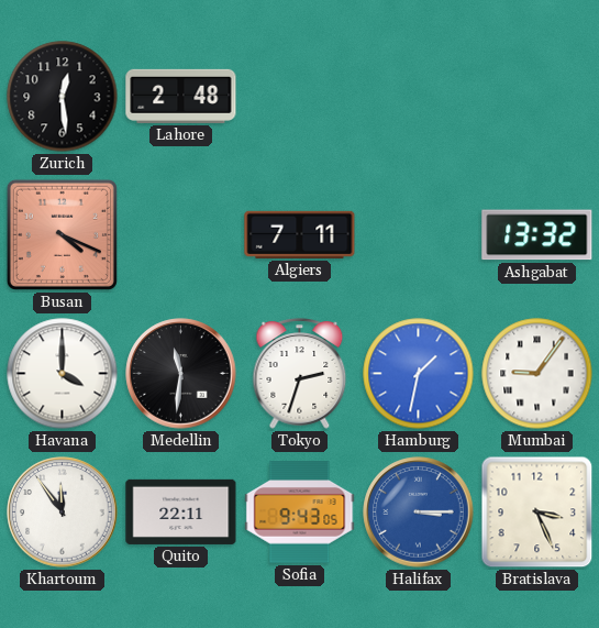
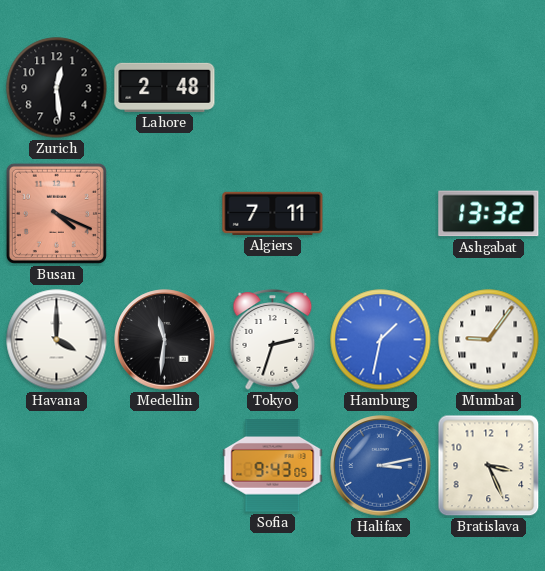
Khartoum: 11:54 -> none
Quito: 22:11 -> none
Halifax: 3:15 -> 3:13
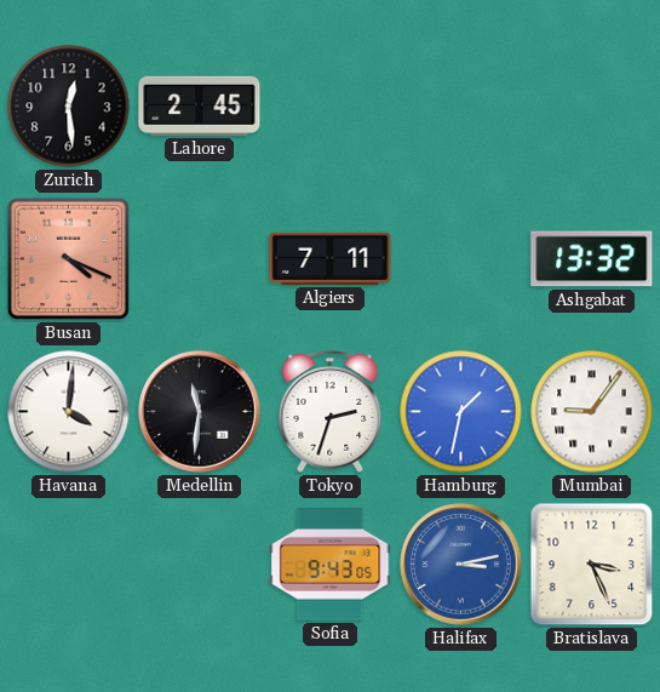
Lahore: 2:48 -> 2:45
Havana: 4:00 -> 4:01
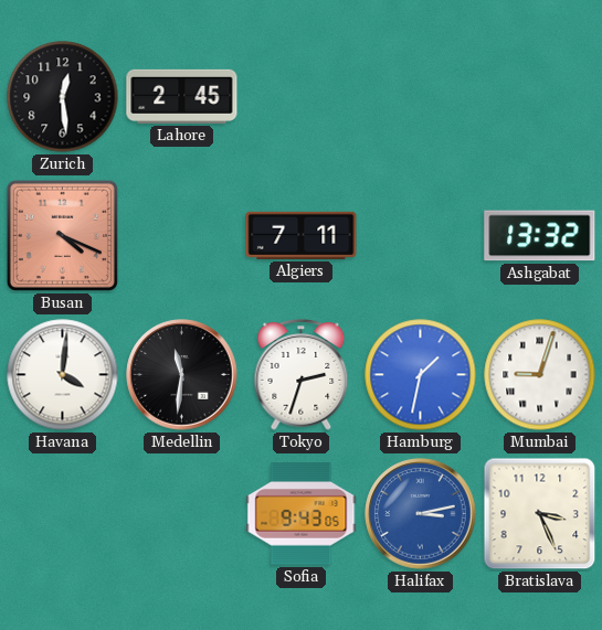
Mumbai: 9:06 -> 9:03
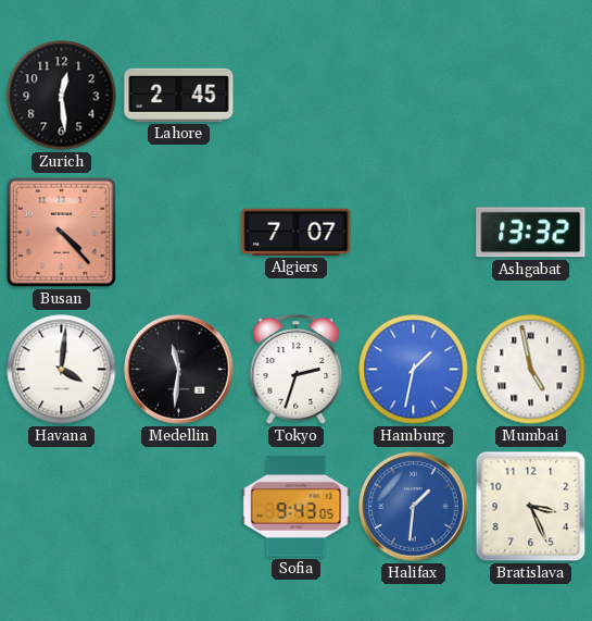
Busan: 4:19 -> 4:23
Algiers: 7:11 -> 7:07
Mumbai: 9:03 -> 4:58
Halifax: 3:13 -> 1:31
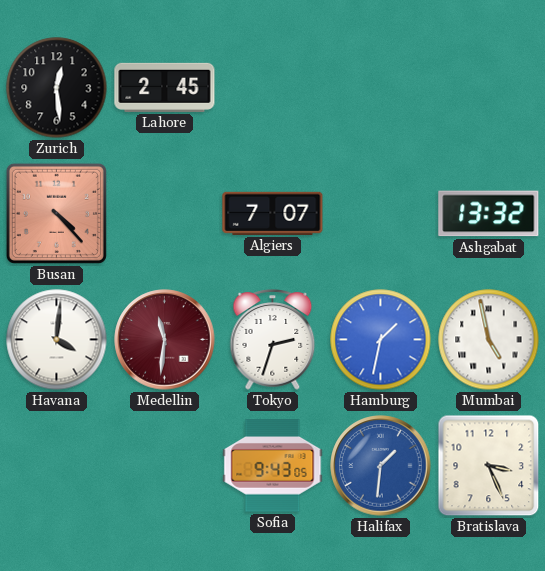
Medellin dial: black -> burgundy
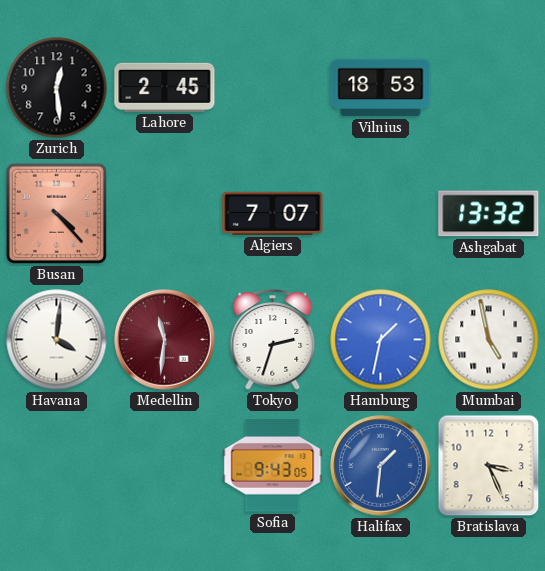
Vilnius: none -> 18:53
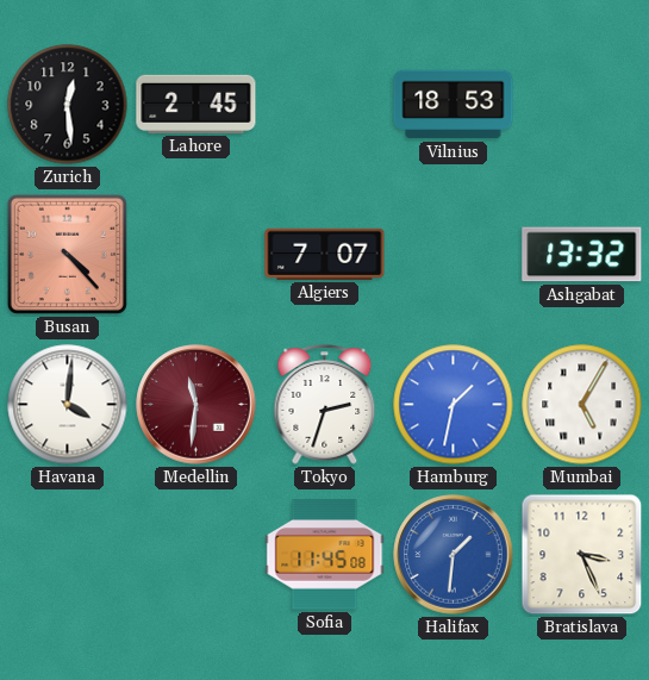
Mumbai: 4:58 -> 5:05
Sofia: 9:43 -> 11:45
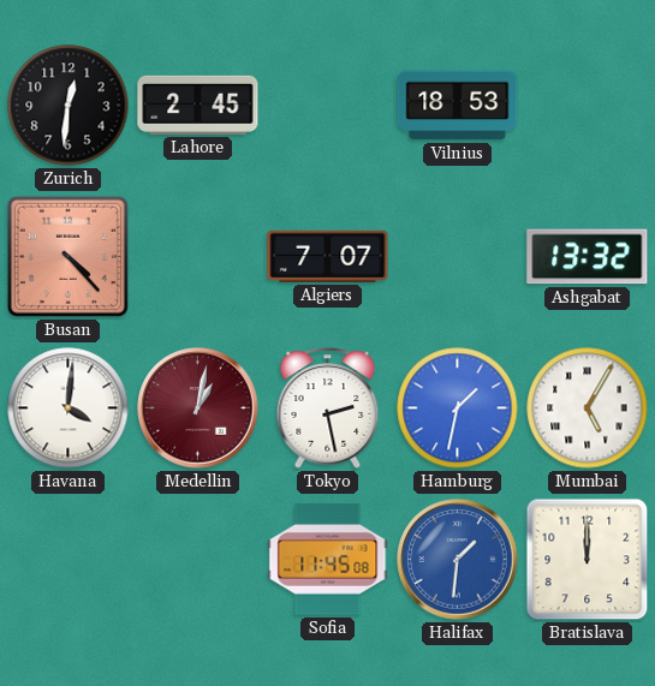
Zurich: 12:29 -> 12:31
Medellin: 11:31 -> 1:02
Tokyo: 2:33 -> 2:28
Bratislava: 3:26 -> 12:00
